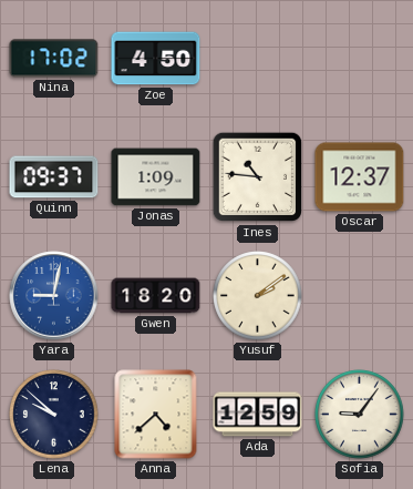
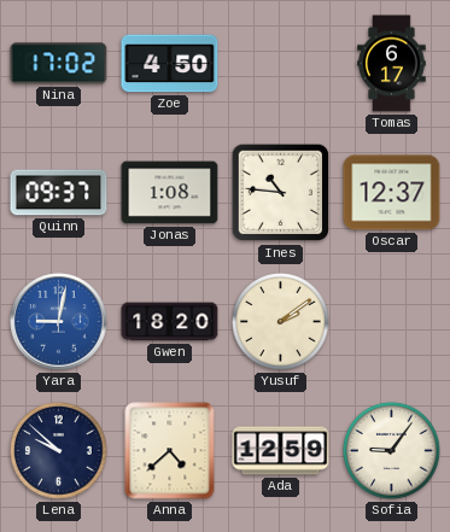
Tomas: none -> 6:17
Jonas: 1:09 -> 1:08
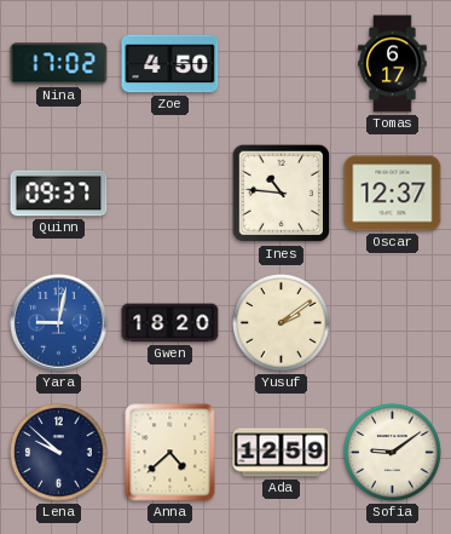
Jonas: 1:08 -> none
Sofia: 9:06 -> 9:09
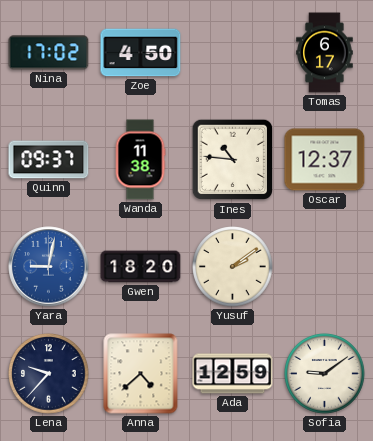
Wanda: none -> 11:38
Lena: 9:52 -> 9:37
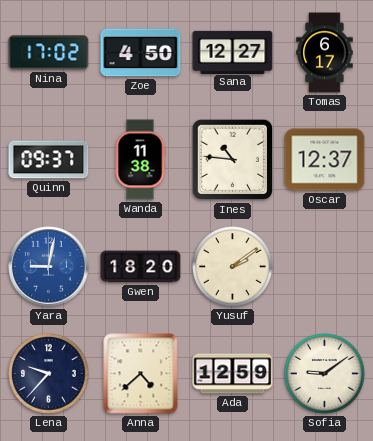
Sana: none -> 12:27
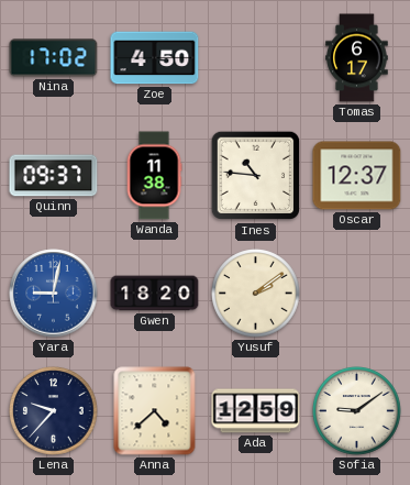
Sana: 12:27 -> none
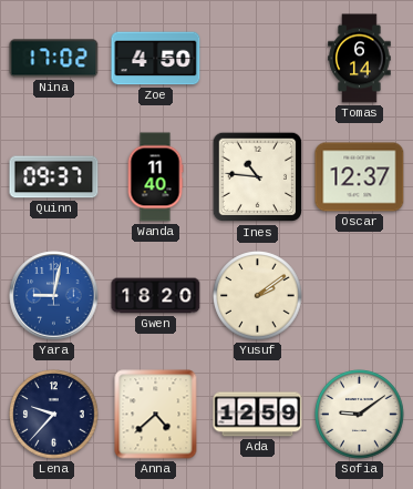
Tomas: 6:17 -> 6:14
Wanda: 11:38 -> 11:40
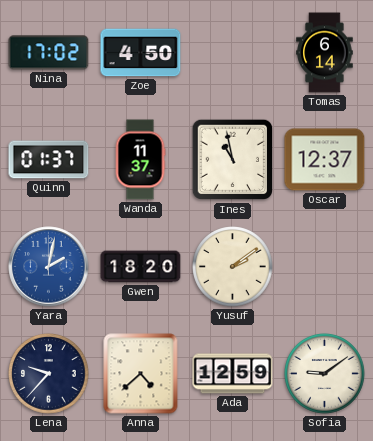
Quinn: 09:37 -> 01:37
Wanda: 11:40 -> 11:37
Ines: 10:46 -> 10:58
Yara: 9:02 -> 2:02
